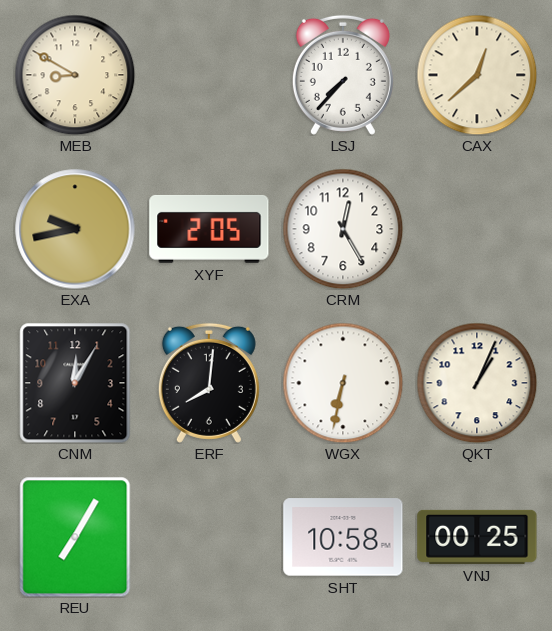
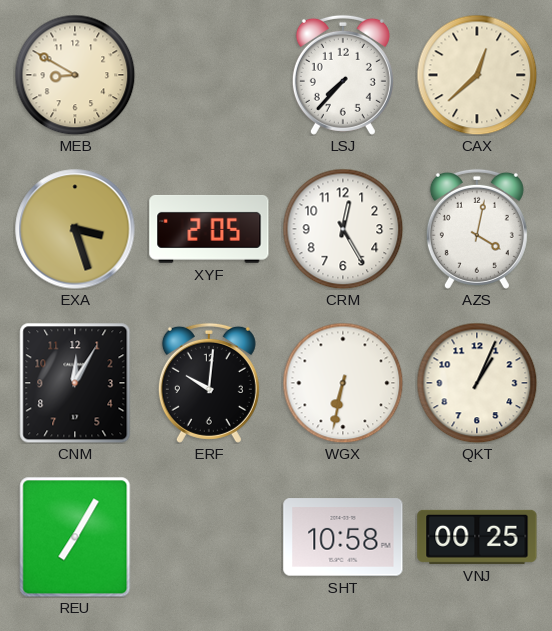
EXA: 9:43 -> 3:27
AZS: none -> 4:02
ERF: 8:01 -> 10:01
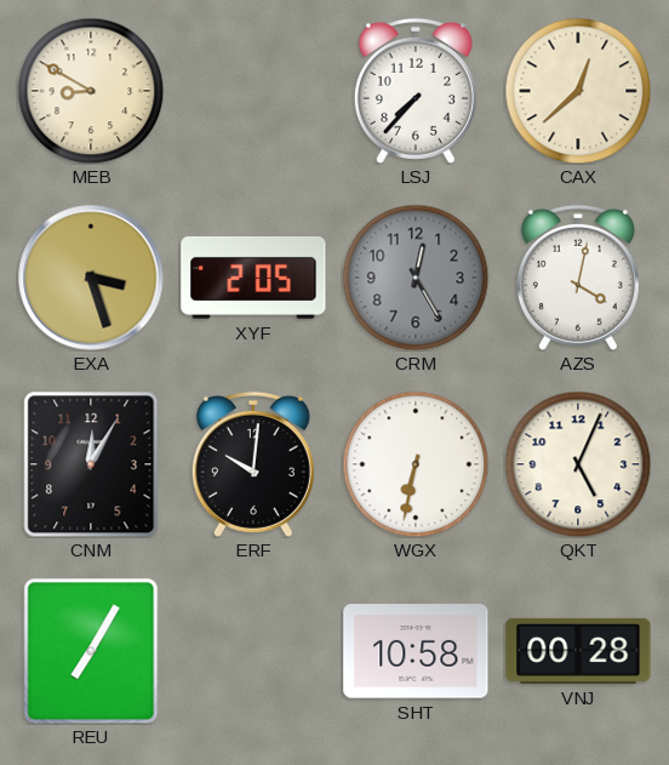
CRM dial: white -> grey
QKT: 1:04 -> 5:04
VNJ: 00:25 -> 00:28
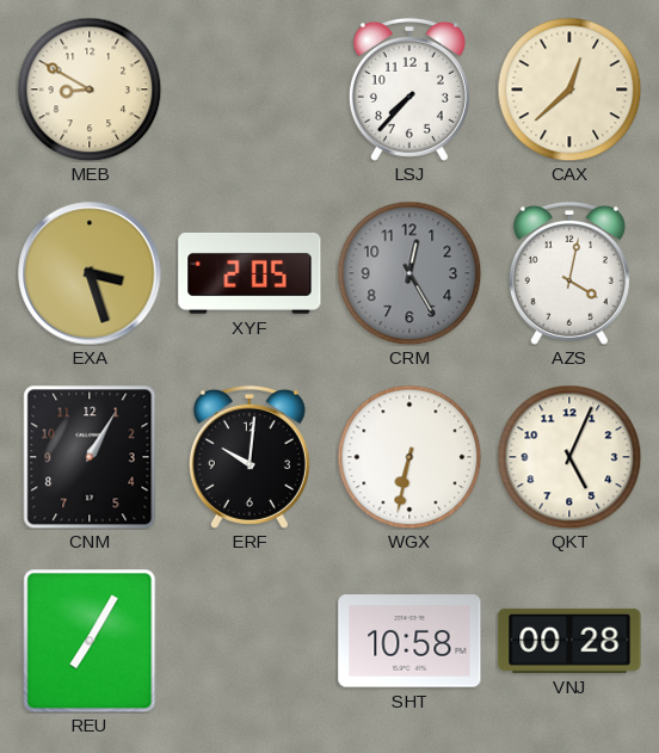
CNM: 12:05 -> 1:05
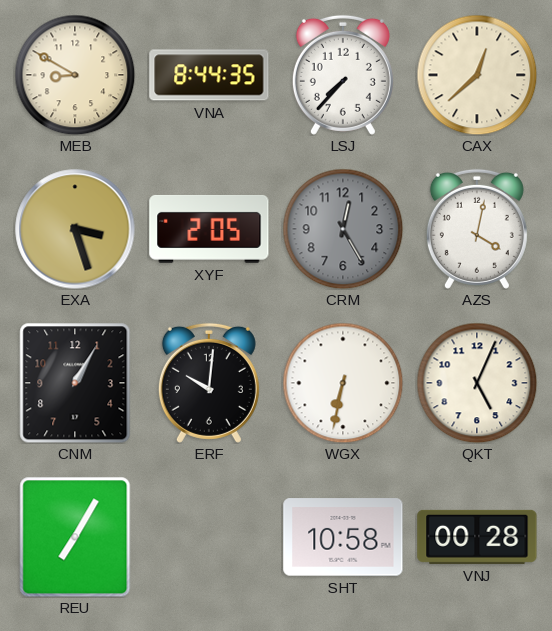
VNA: none -> 8:44
